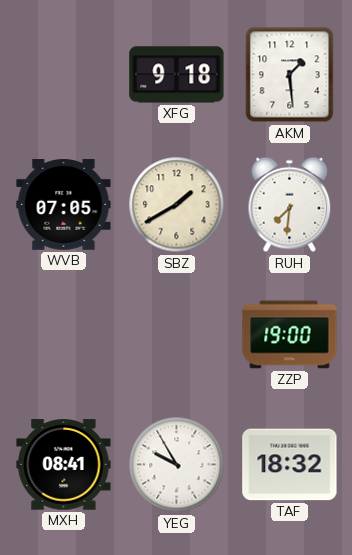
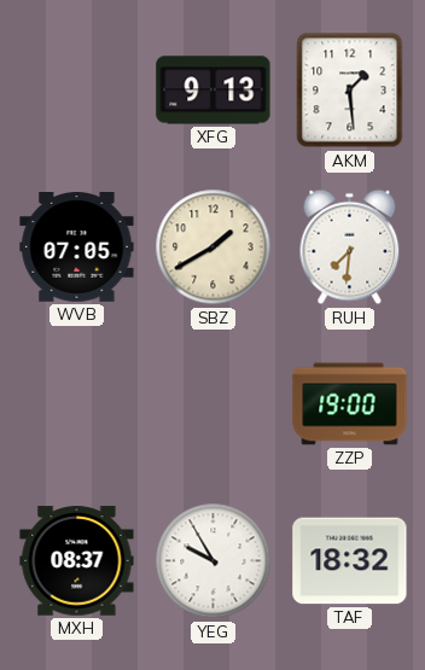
XFG: 9:18 -> 9:13
MXH: 08:41 -> 08:37
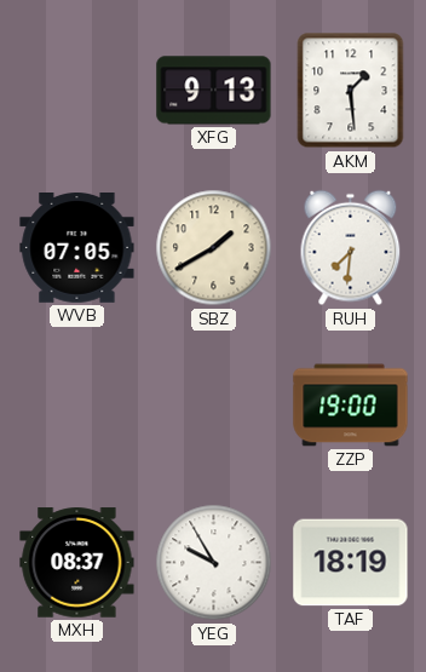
TAF: 18:32 -> 18:19
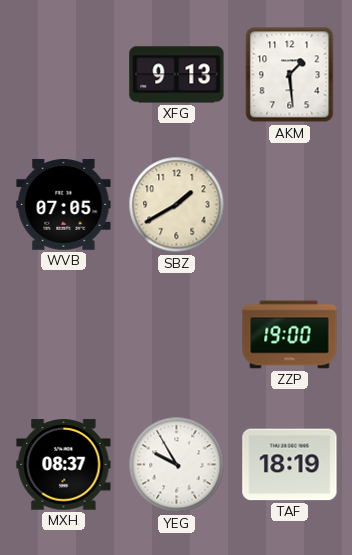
RUH: 7:31 -> none
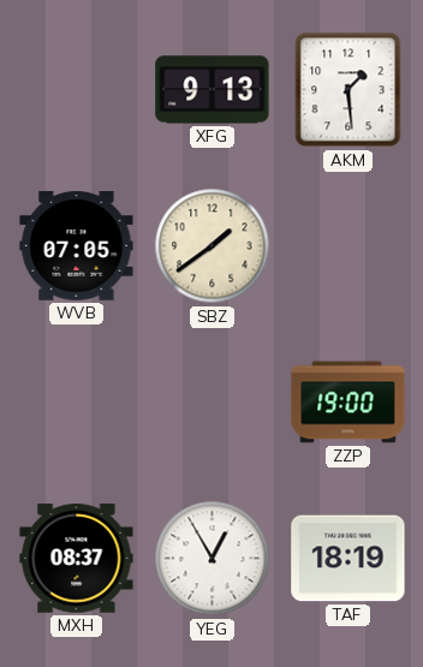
SBZ: 1:40 -> 1:39
YEG: 9:55 -> 12:55
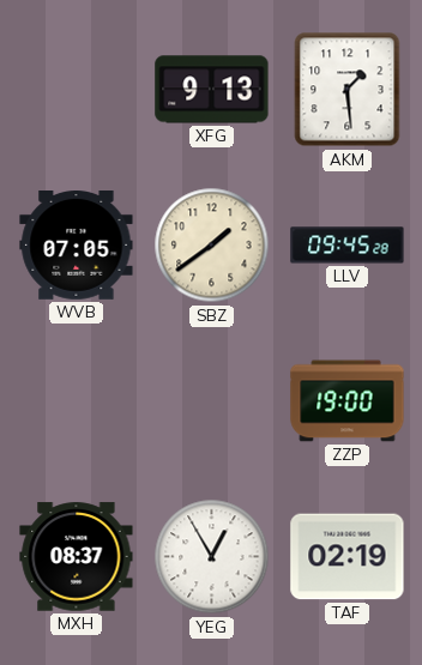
LLV: none -> 09:45
TAF: 18:19 -> 02:19
